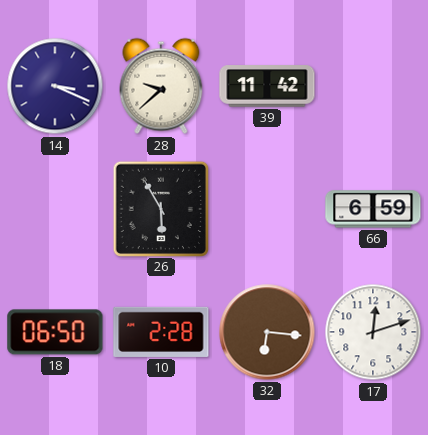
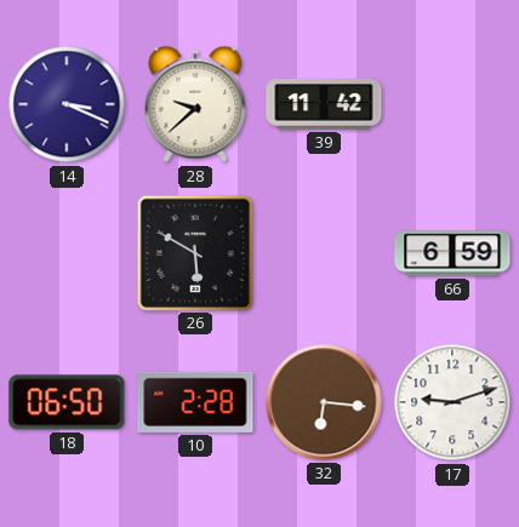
26: 5:55 -> 5:50
17: 12:12 -> 9:12
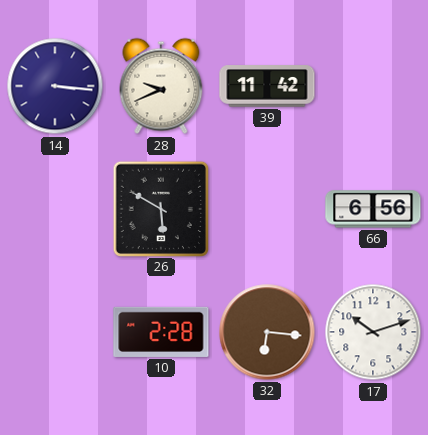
14: 3:19 -> 3:16
28: 9:38 -> 9:41
66: 6:59 -> 6:56
18: 06:50 -> none
17: 9:12 -> 10:12
